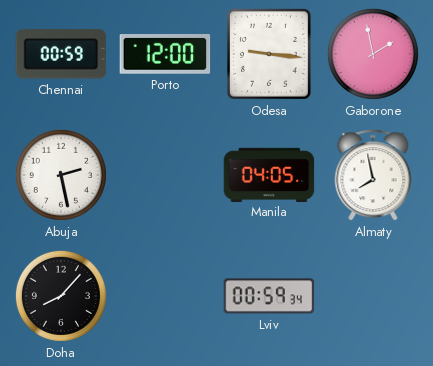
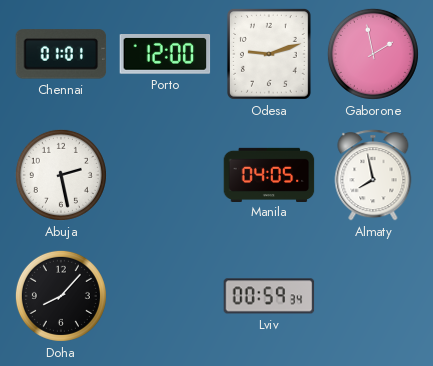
Chennai: 00:59 -> 01:01
Odesa: 9:16 -> 9:12
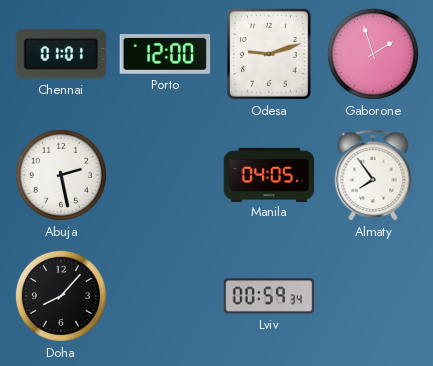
Gaborone: 1:58 -> 1:57
Almaty: 7:58 -> 7:54
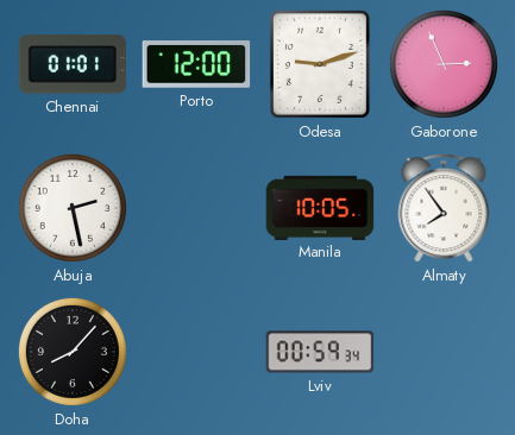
Gaborone: 1:57 -> 2:56
Manila: 04:05 -> 10:05
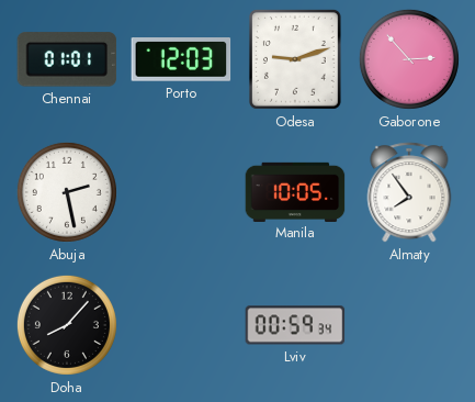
Porto: 12:00 -> 12:03
Gaborone: 2:56 -> 2:53
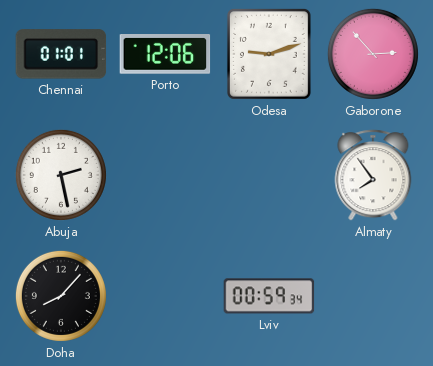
Porto: 12:03 -> 12:06
Manila: 10:05 -> none
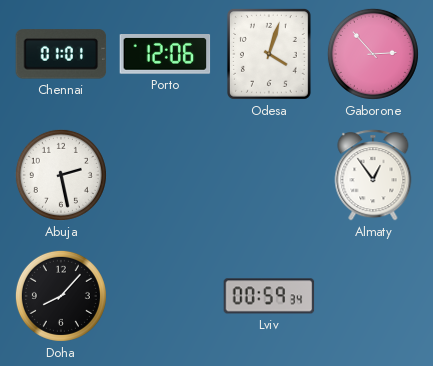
Odesa: 9:12 -> 4:03
Almaty: 7:54 -> 12:54
